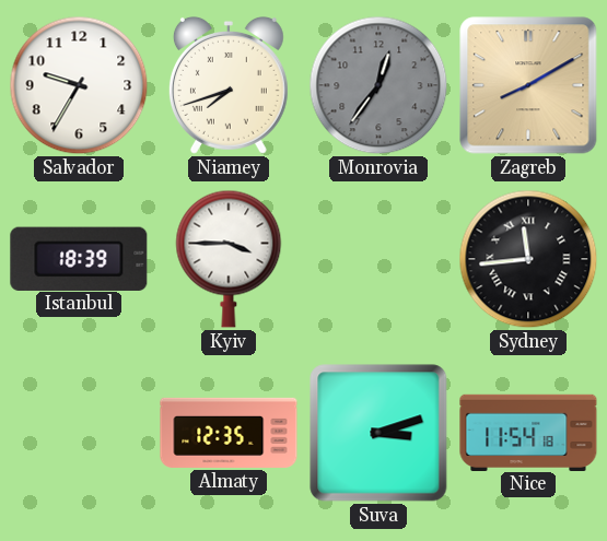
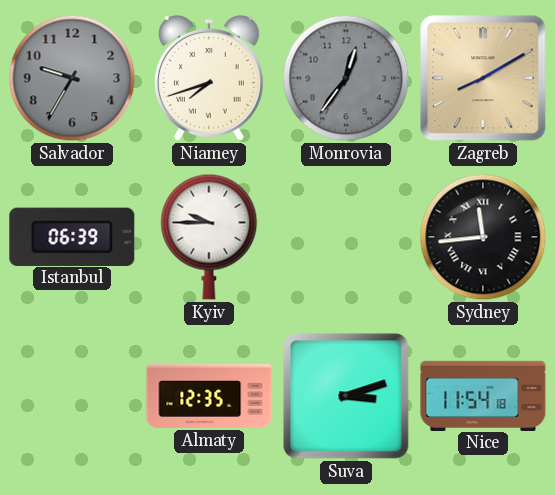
Salvador dial: white -> grey
Istanbul: 18:39 -> 06:39
Kyiv: 3:45 -> 9:45
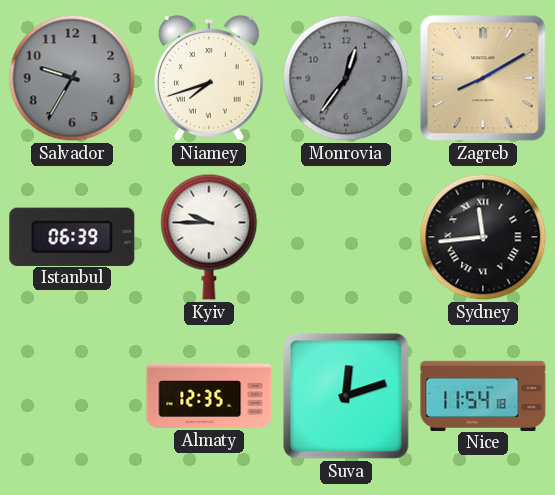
Suva: 3:12 -> 12:12
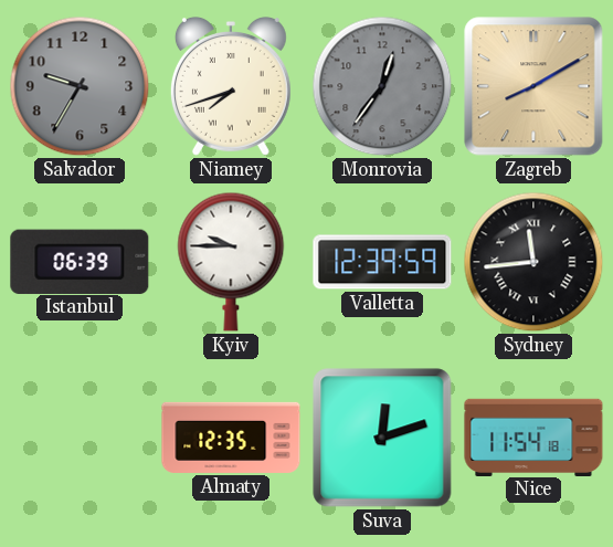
Valletta: none -> 12:39
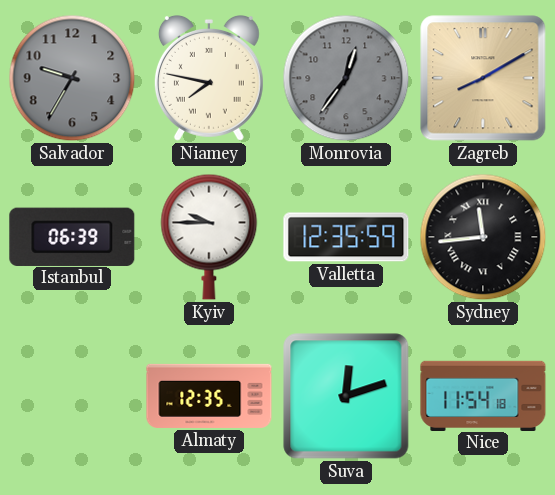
Niamey: 7:42 -> 7:47
Valletta: 12:39 -> 12:35
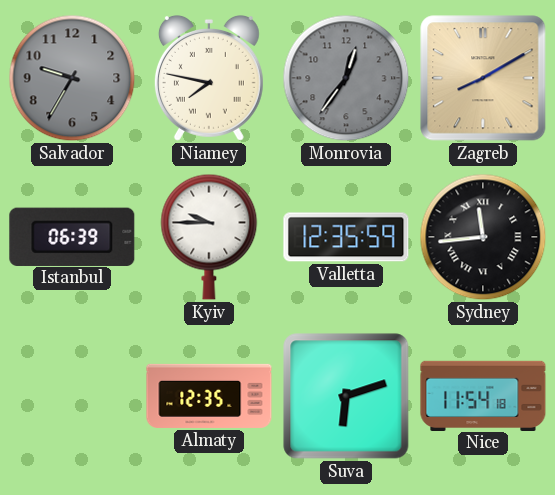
Suva: 12:12 -> 6:12
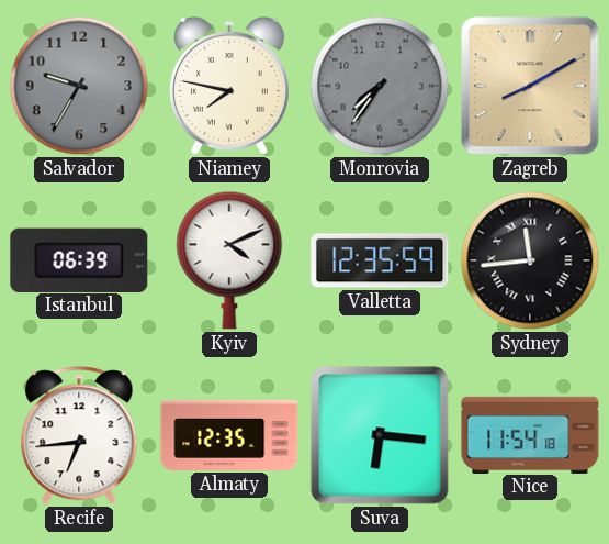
Monrovia: 12:36 -> 7:36
Kyiv: 9:45 -> 4:11
Recife: none -> 6:44
Suva: 6:12 -> 6:16
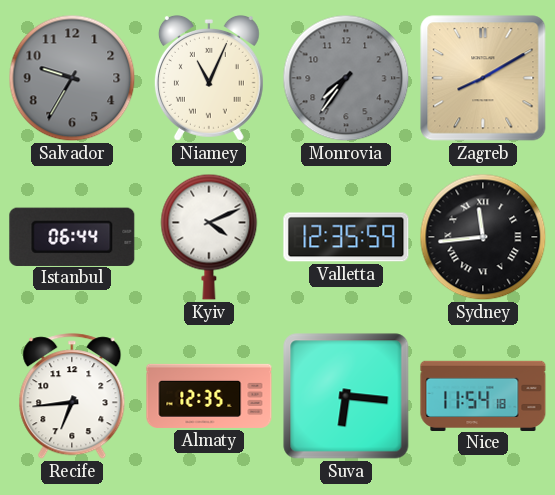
Niamey: 7:47 -> 11:04
Istanbul: 06:39 -> 06:44
